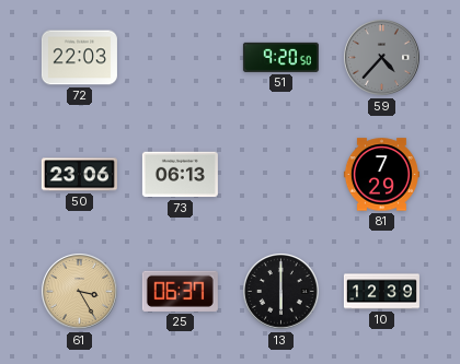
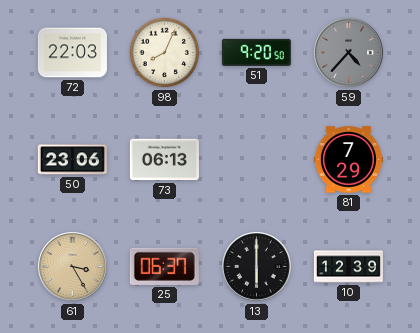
98: none -> 8:04
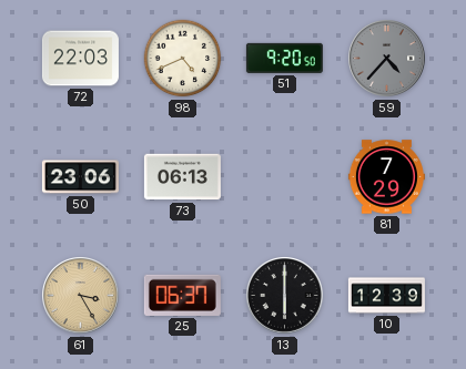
98: 8:04 -> 4:41
